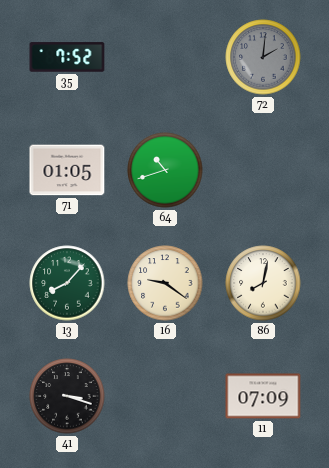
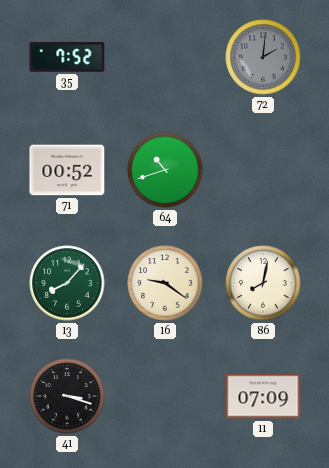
71: 01:05 -> 00:52
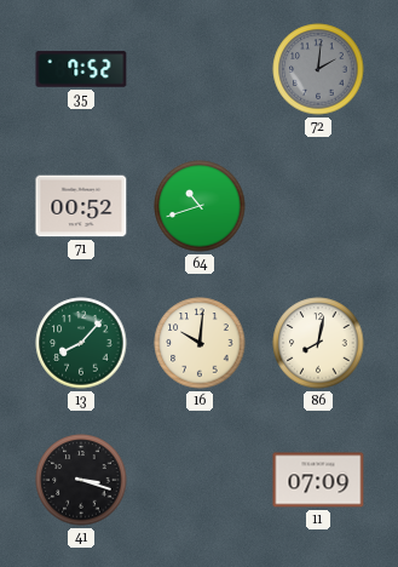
16: 9:21 -> 10:01
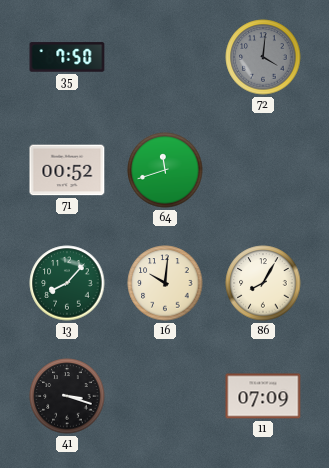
35: 7:52 -> 7:50
72: 2:01 -> 4:01
64: 10:42 -> 11:42
86: 8:02 -> 8:05
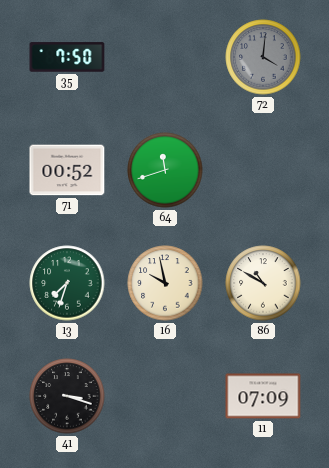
13: 8:07 -> 7:33
16: 10:01 -> 9:58
86: 8:05 -> 10:50
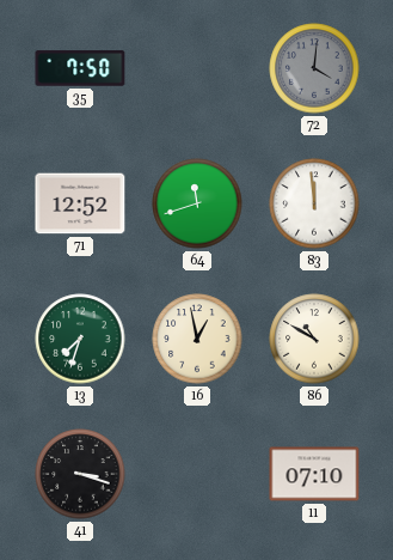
71: 00:52 -> 12:52
83: none -> 11:59
16: 9:58 -> 12:58
11: 07:09 -> 07:10
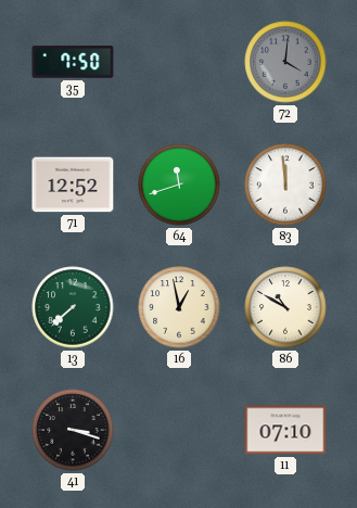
13: 7:33 -> 7:38
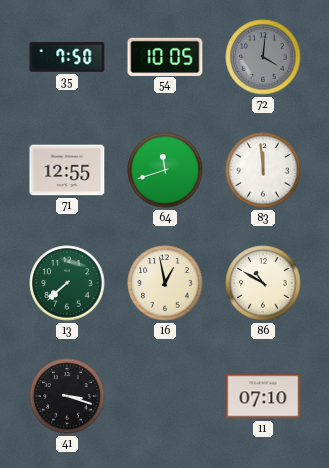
54: none -> 10:05
71: 12:52 -> 12:55
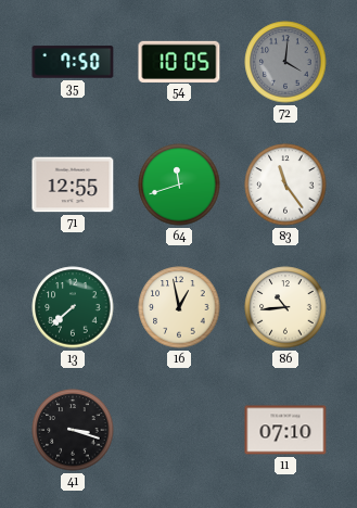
83: 11:59 -> 11:24
86: 10:50 -> 10:44
